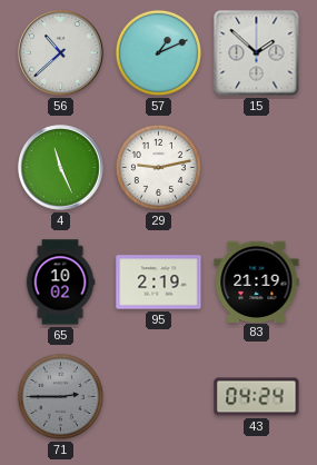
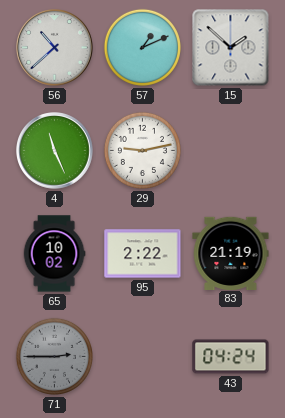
95: 2:19 -> 2:22
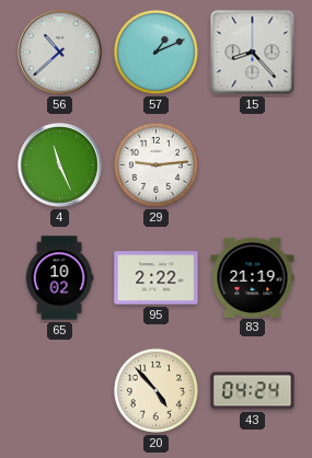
15: 1:52 -> 8:23
29: 9:13 -> 9:14
71: 2:45 -> none
20: none -> 4:53
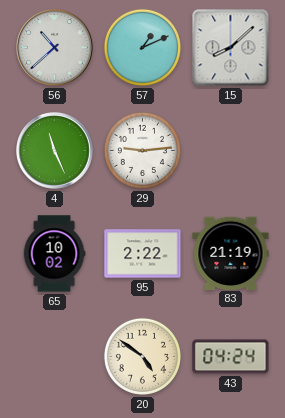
15: 8:23 -> 8:08
20: 4:53 -> 4:51
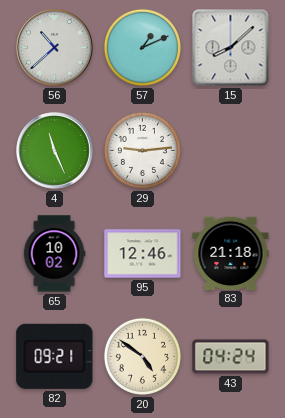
95: 2:22 -> 12:46
83: 21:19 -> 21:18
82: none -> 09:21
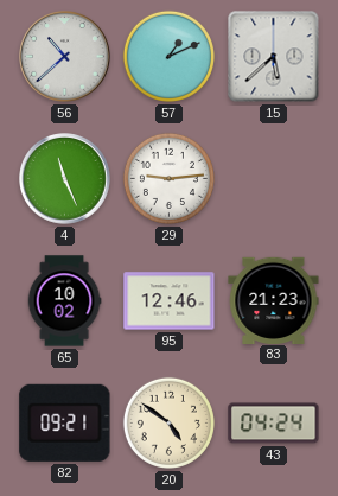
15: 8:08 -> 5:38
83: 21:18 -> 21:23
